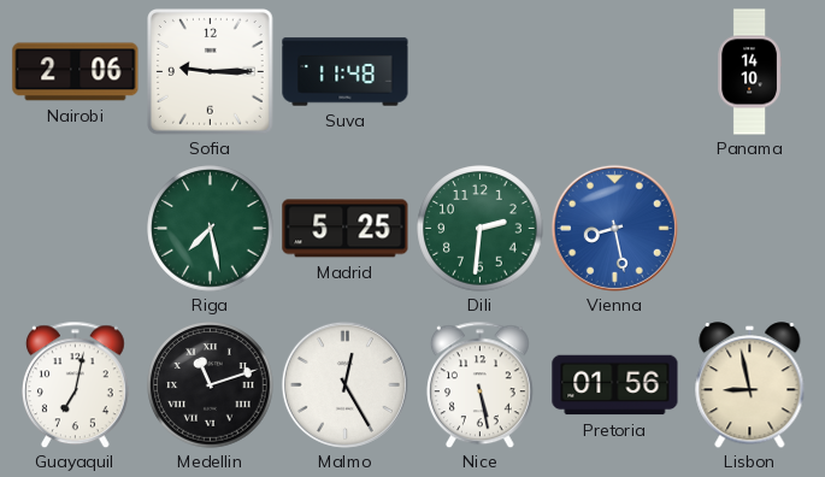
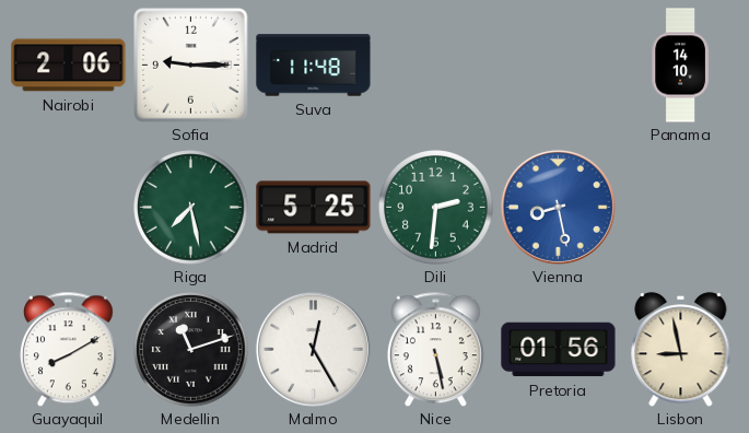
Guayaquil: 7:02 -> 8:10
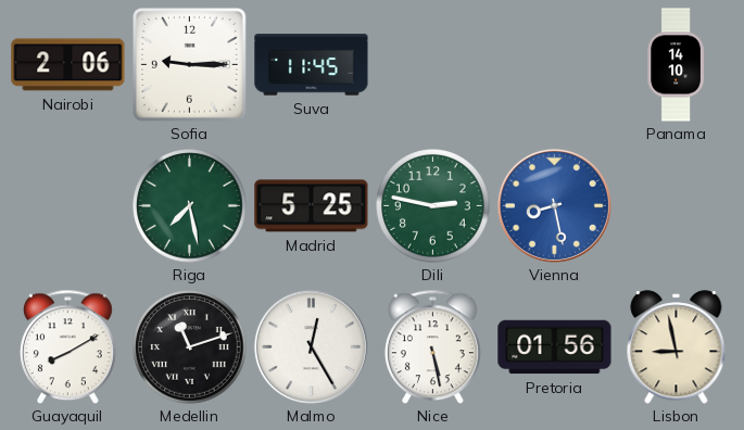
Suva: 11:48 -> 11:45
Dili: 2:31 -> 2:47
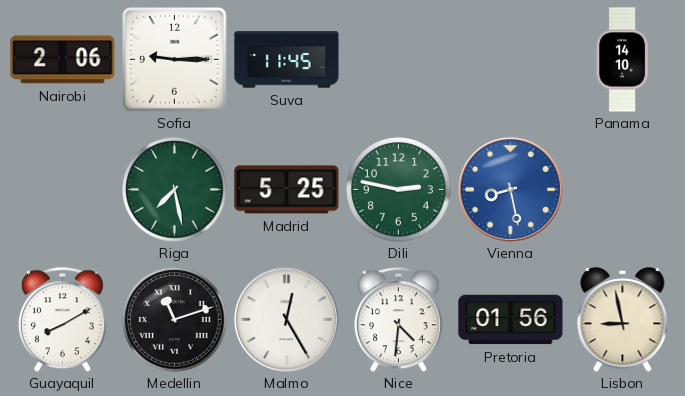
Nice: 5:28 -> 4:31
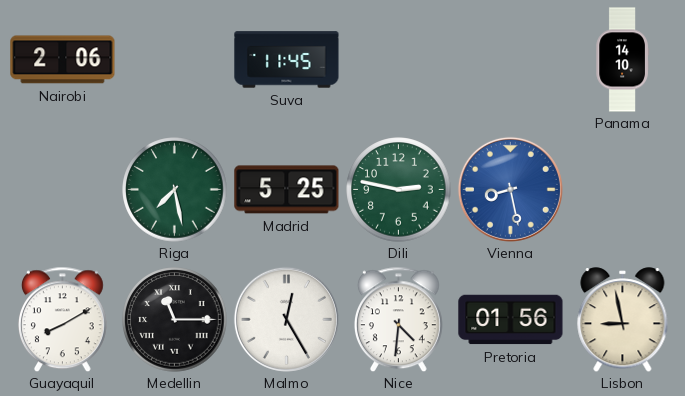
Sofia: 9:15 -> none
Medellin: 11:12 -> 11:15
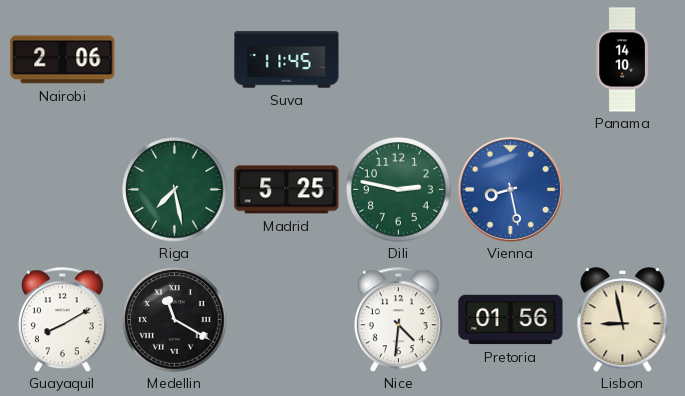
Medellin: 11:15 -> 11:20
Malmo: 12:25 -> none
